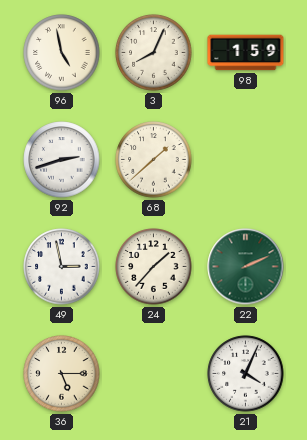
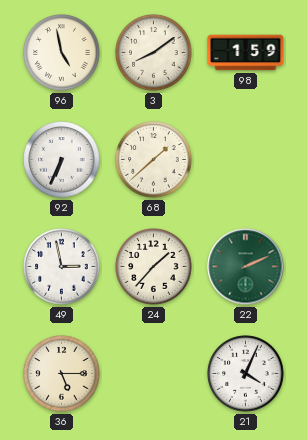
3: 8:04 -> 8:09
92: 2:42 -> 6:34
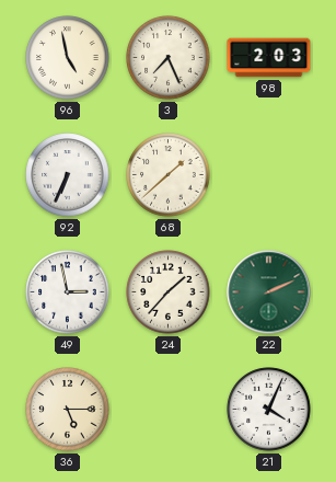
3: 8:09 -> 7:26
98: 1:59 -> 2:03
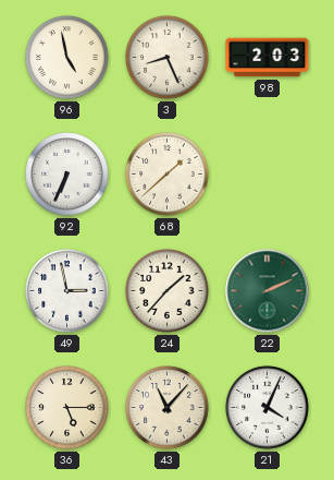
3: 7:26 -> 8:26
43: none -> 11:07
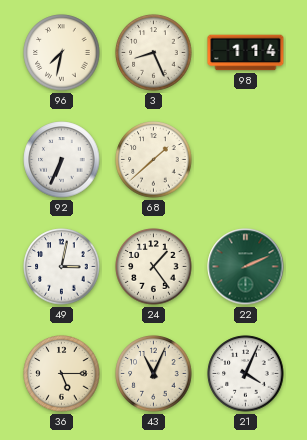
96: 4:58 -> 7:32
98: 2:03 -> 1:14
49: 2:58 -> 3:02
24: 1:37 -> 1:24
43: 11:07 -> 11:04
